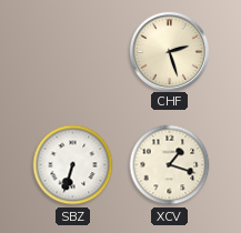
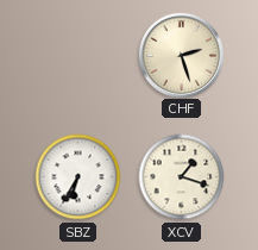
SBZ: 6:33 -> 6:35
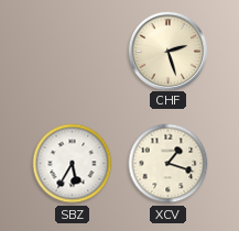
SBZ: 6:35 -> 5:35
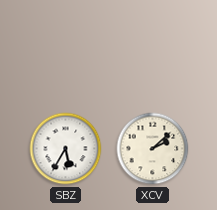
CHF: 2:27 -> none
XCV: 1:18 -> 2:08
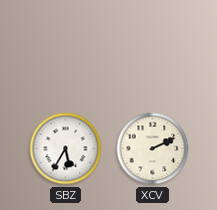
XCV: 2:08 -> 2:11
